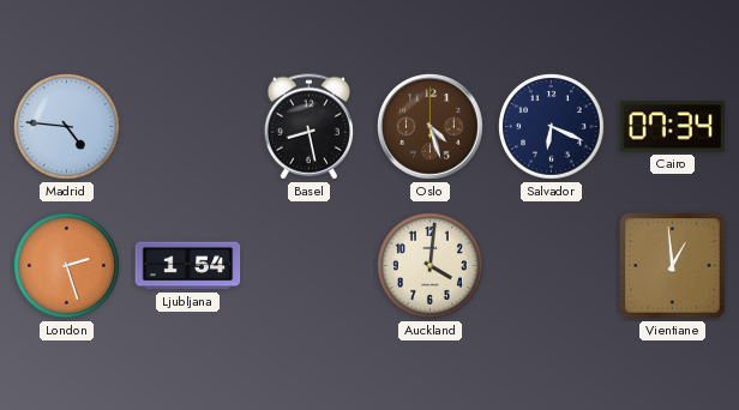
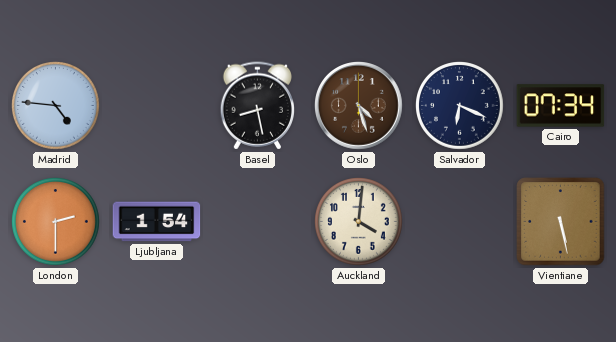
London: 2:27 -> 2:30
Vientiane: 12:59 -> 5:28
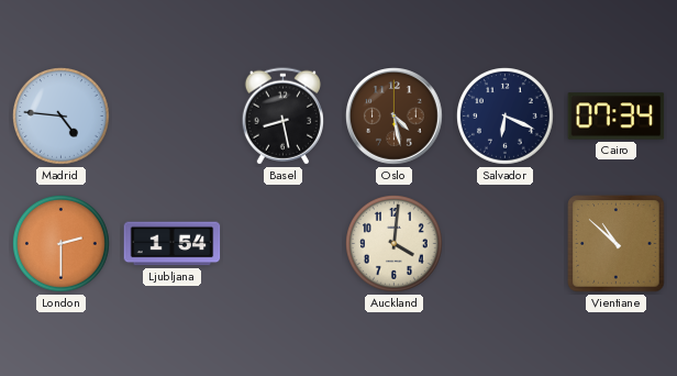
Oslo: 4:27 -> 4:28
Vientiane: 5:28 -> 10:52
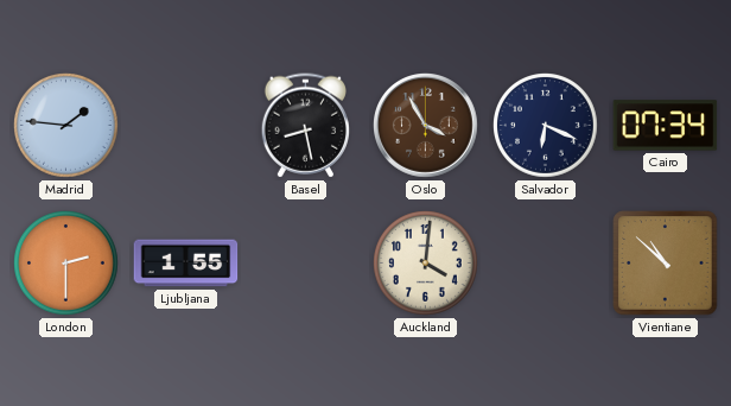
Madrid: 4:46 -> 1:46
Oslo: 4:28 -> 3:55
Ljubljana: 1:54 -> 1:55
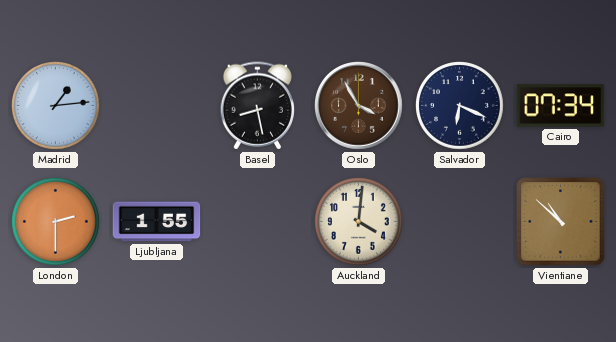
Madrid: 1:46 -> 1:14
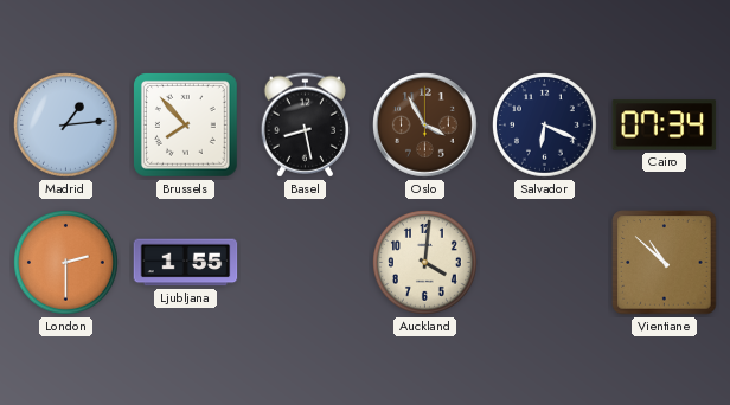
Brussels: none -> 7:53
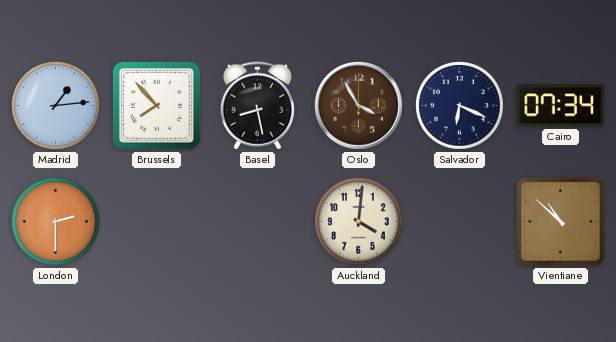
Ljubljana: 1:55 -> none
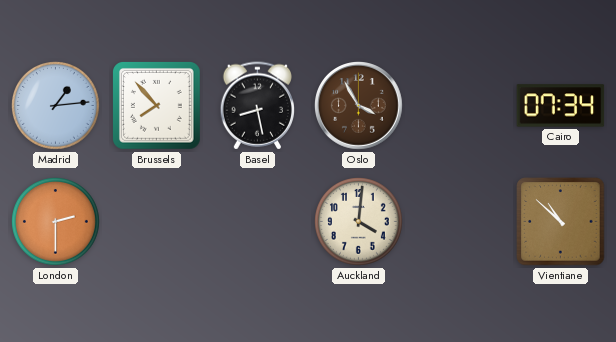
Salvador: 6:19 -> none
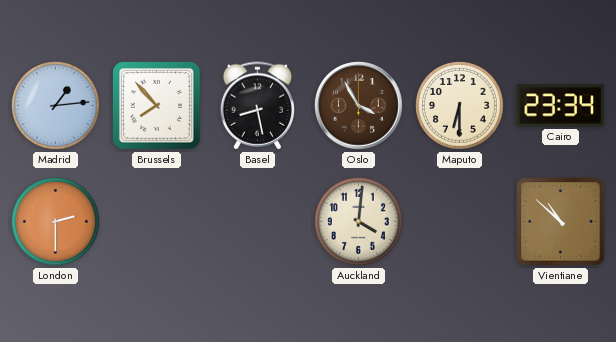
Maputo: none -> 6:30
Cairo: 07:34 -> 23:34
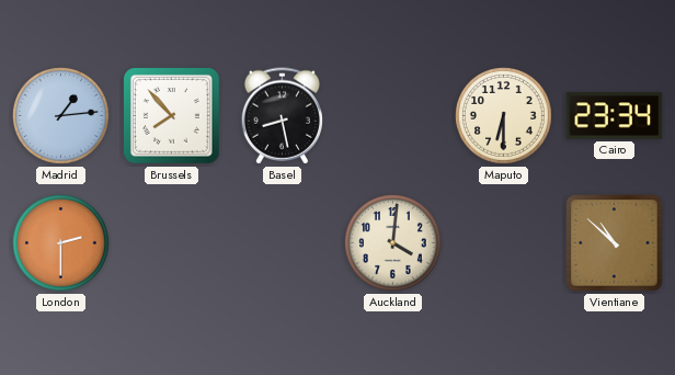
Oslo: 3:55 -> none
